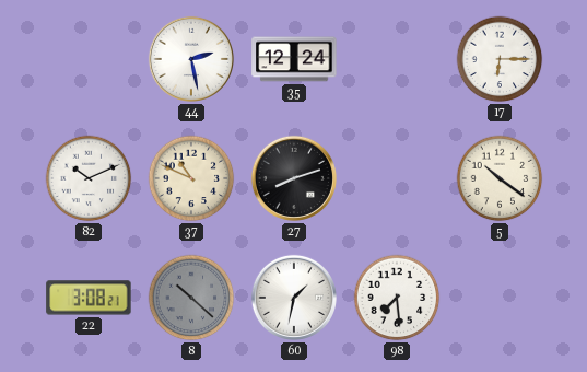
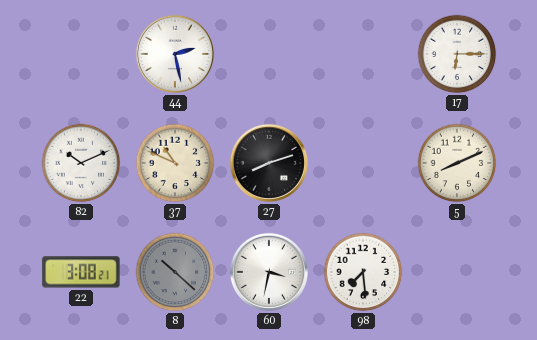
35: 12:24 -> none
5: 10:21 -> 8:11
60: 1:32 -> 3:32
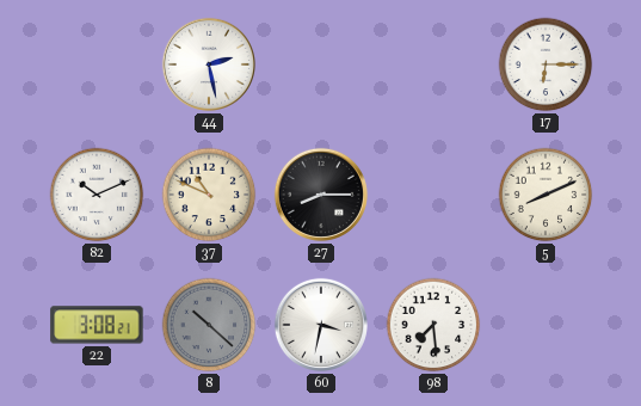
27: 8:12 -> 8:15
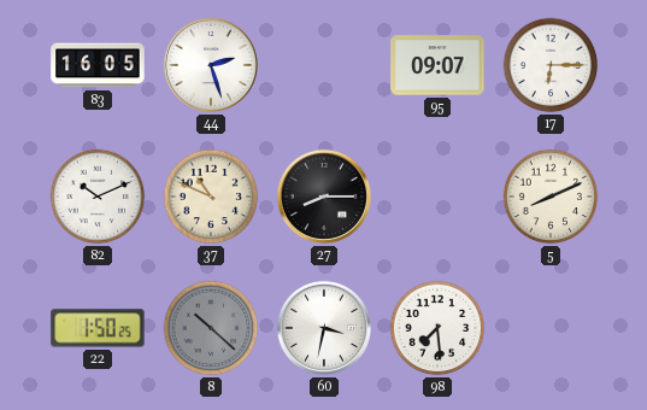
83: none -> 16:05
44: 2:28 -> 2:27
95: none -> 09:07
22: 3:08 -> 1:50
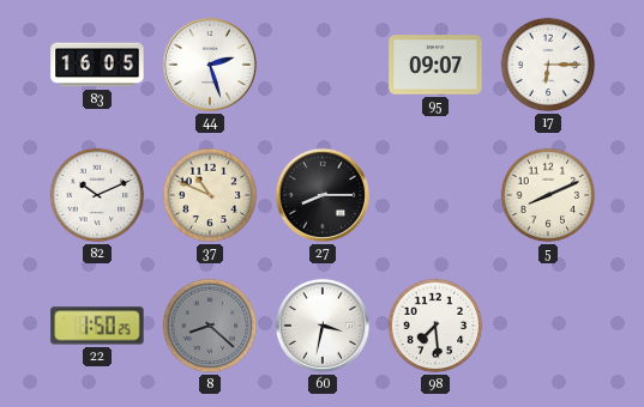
8: 10:22 -> 8:22
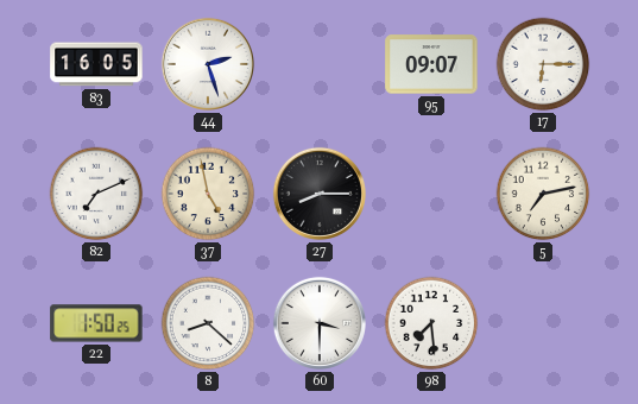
82: 10:11 -> 7:11
37: 10:49 -> 4:58
5: 8:11 -> 7:13
8 dial: grey -> white
60: 3:32 -> 3:30
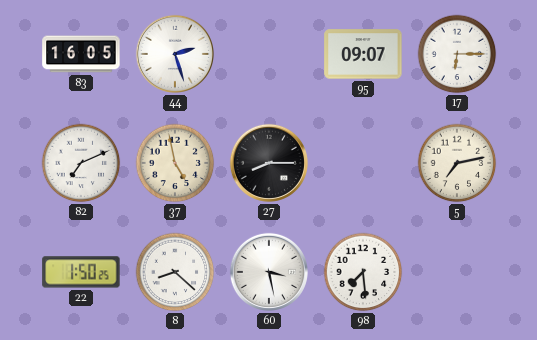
60: 3:30 -> 3:28
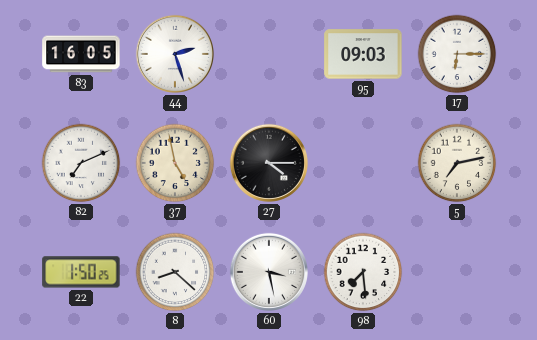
95: 09:07 -> 09:03
27: 8:15 -> 4:15
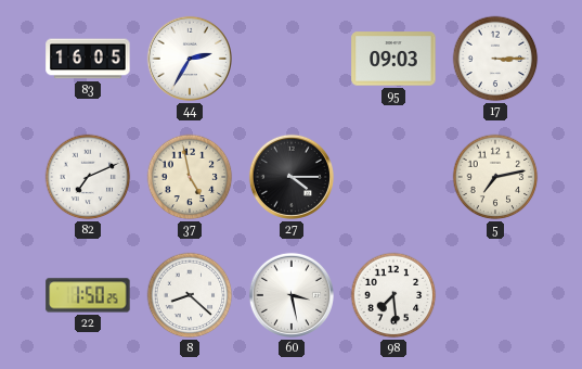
44: 2:27 -> 2:35
17: 6:15 -> 3:15
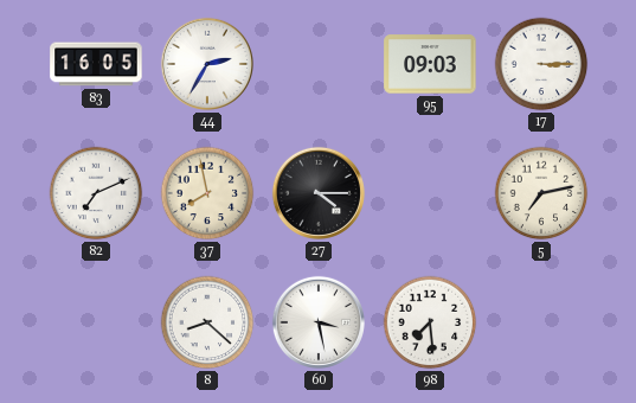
37: 4:58 -> 7:58
22: 1:50 -> none
